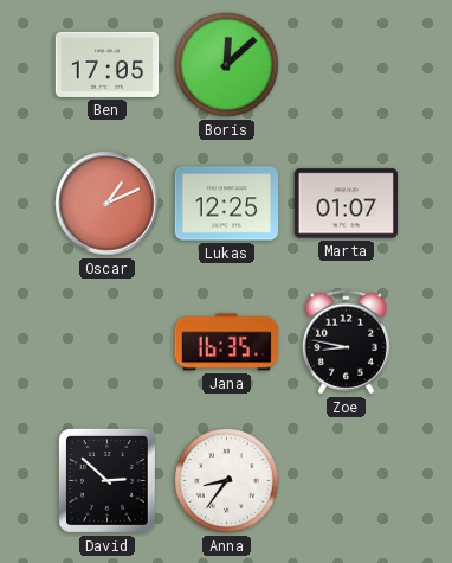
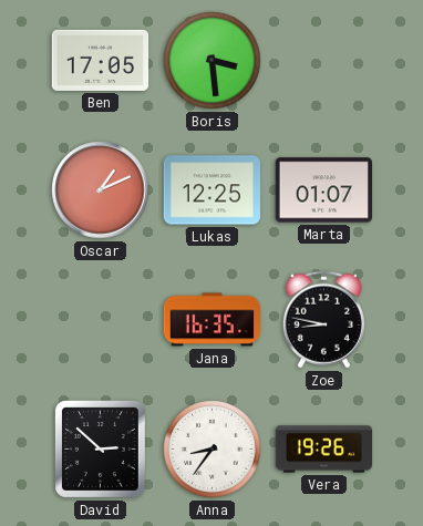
Boris: 12:08 -> 3:29
Vera: none -> 19:26
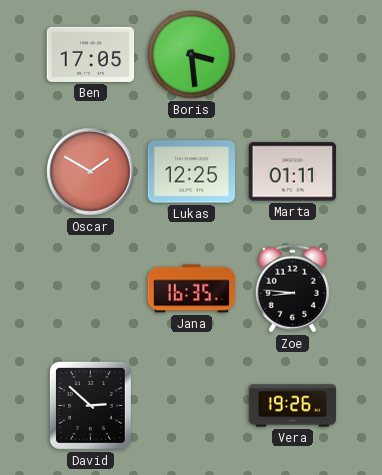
Oscar: 1:11 -> 1:50
Marta: 01:07 -> 01:11
Zoe: 8:47 -> 8:46
Anna: 8:36 -> none
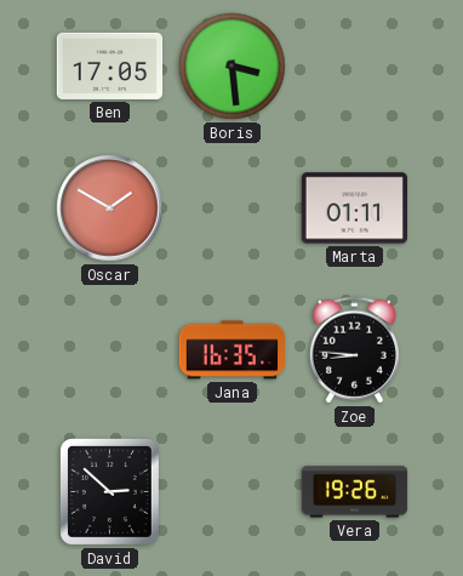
Lukas: 12:25 -> none
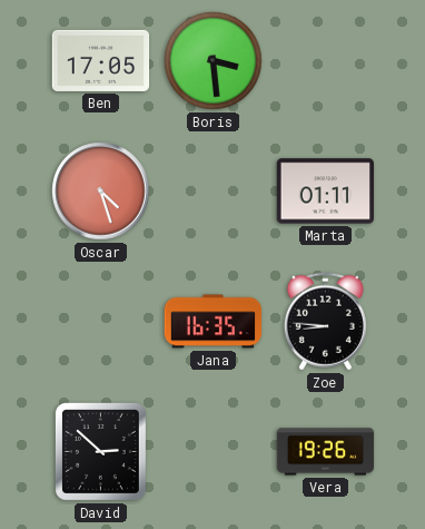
Oscar: 1:50 -> 4:27
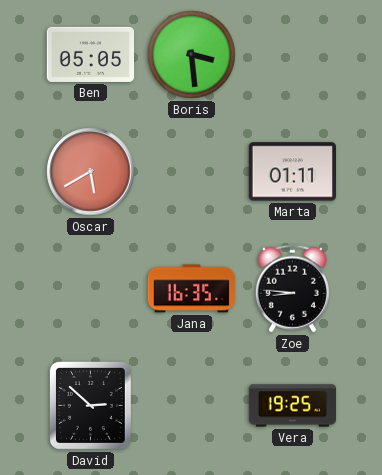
Ben: 17:05 -> 05:05
Oscar: 4:27 -> 5:40
Vera: 19:26 -> 19:25
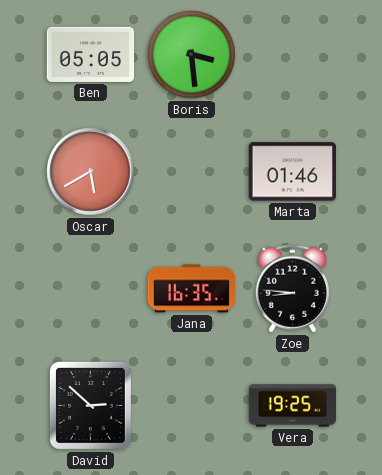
Marta: 01:11 -> 01:46
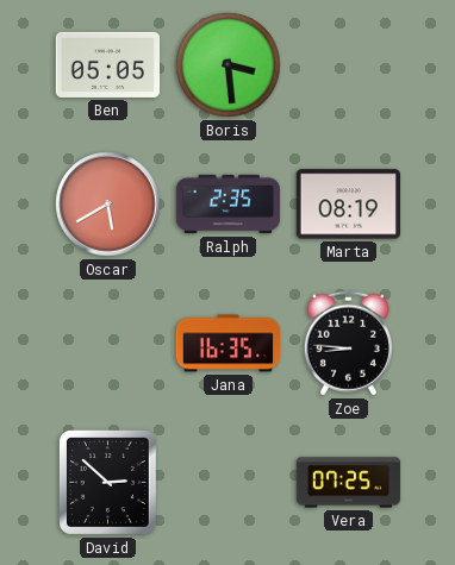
Ralph: none -> 2:35
Marta: 01:46 -> 08:19
Vera: 19:25 -> 07:25
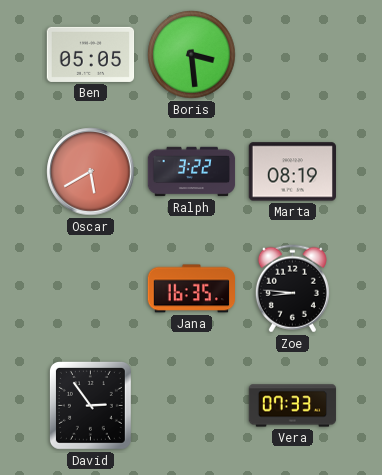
Ralph: 2:35 -> 3:22
David: 2:52 -> 2:54
Vera: 07:25 -> 07:33
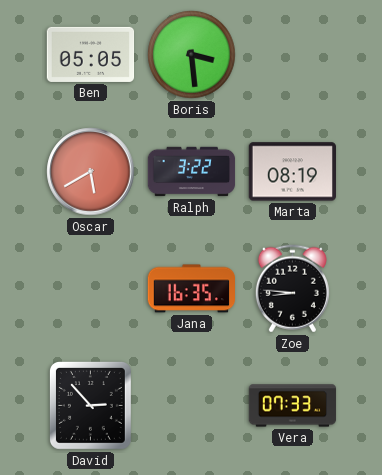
David: 2:54 -> 2:53
